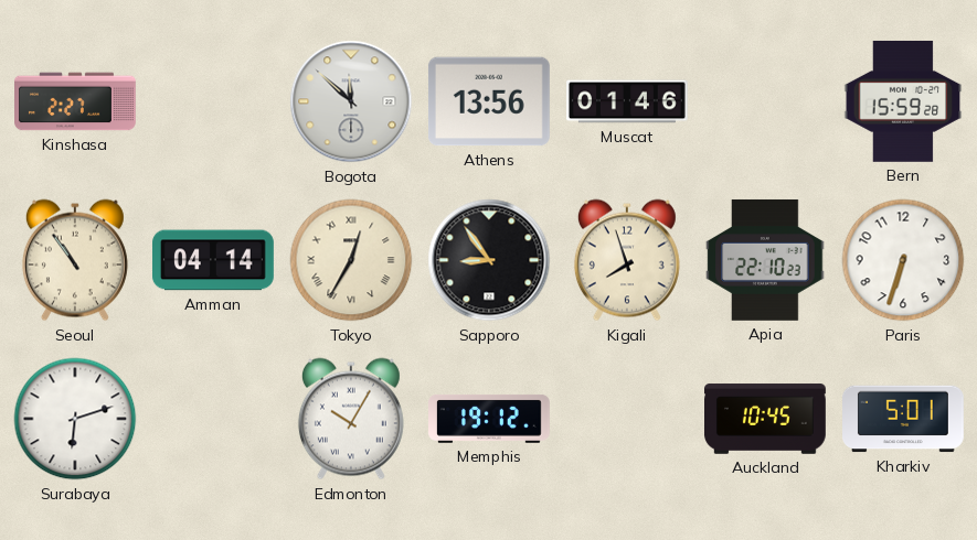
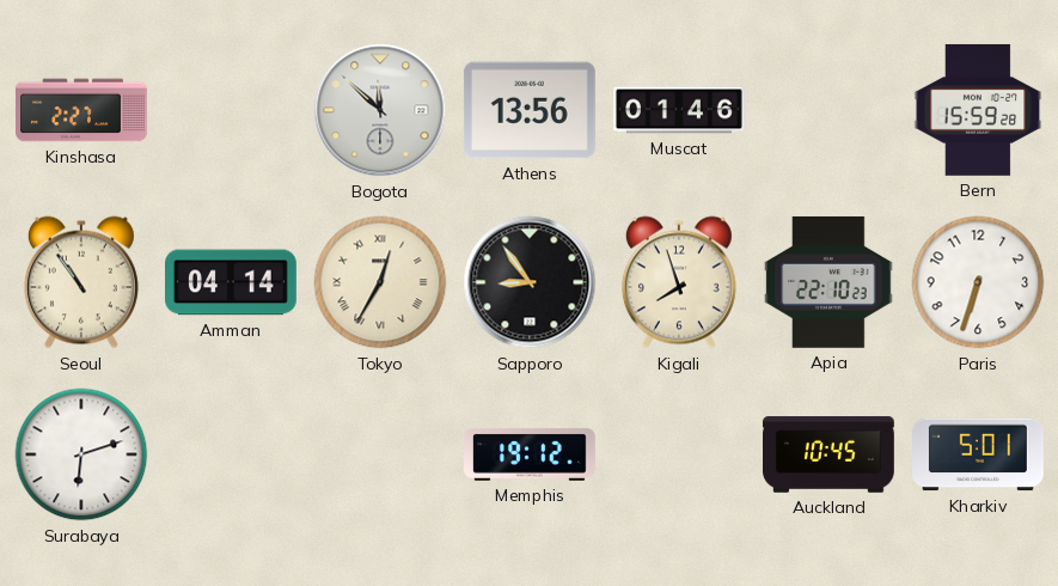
Edmonton: 10:05 -> none
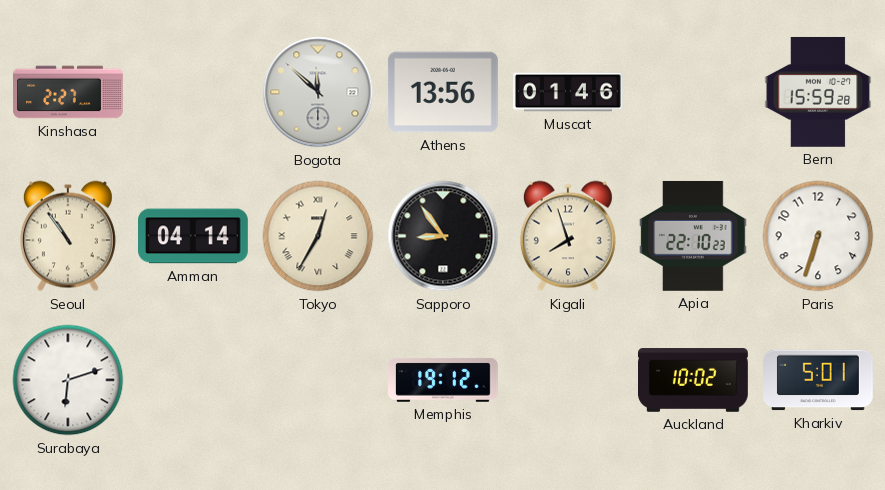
Auckland: 10:45 -> 10:02
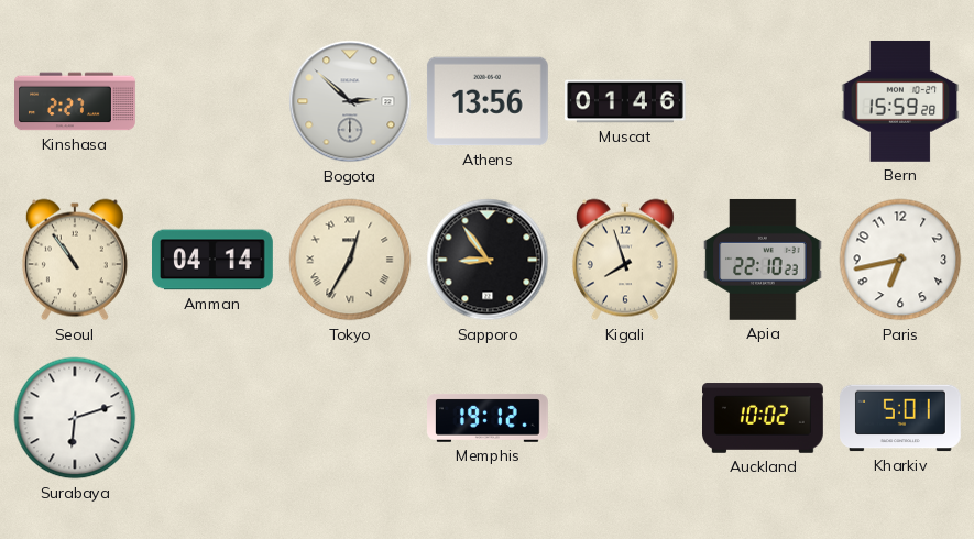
Bogota: 11:52 -> 2:52
Paris: 6:33 -> 6:43
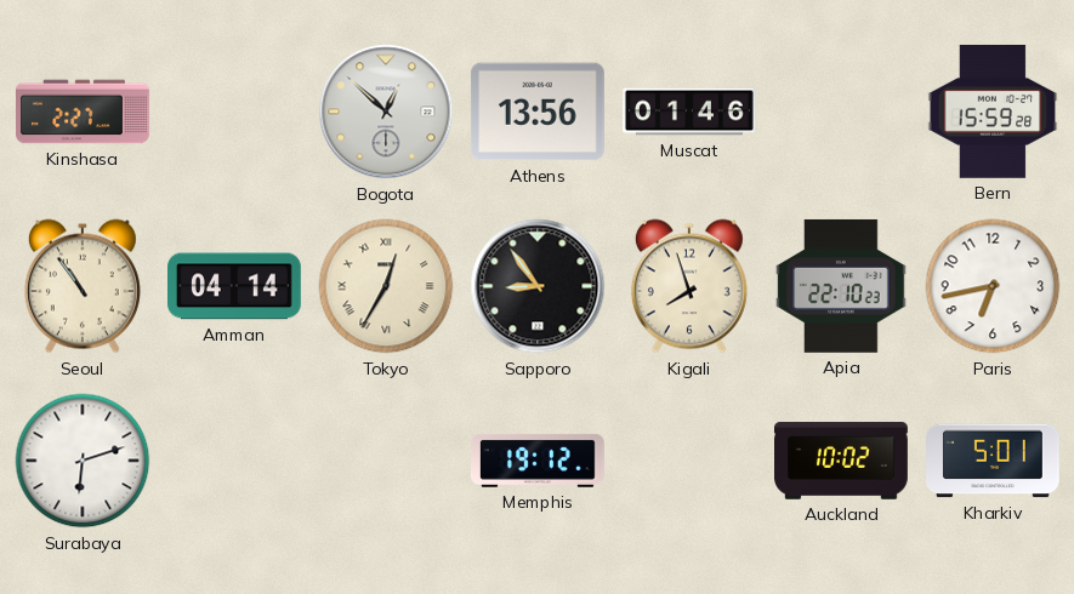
Bogota: 2:52 -> 12:52
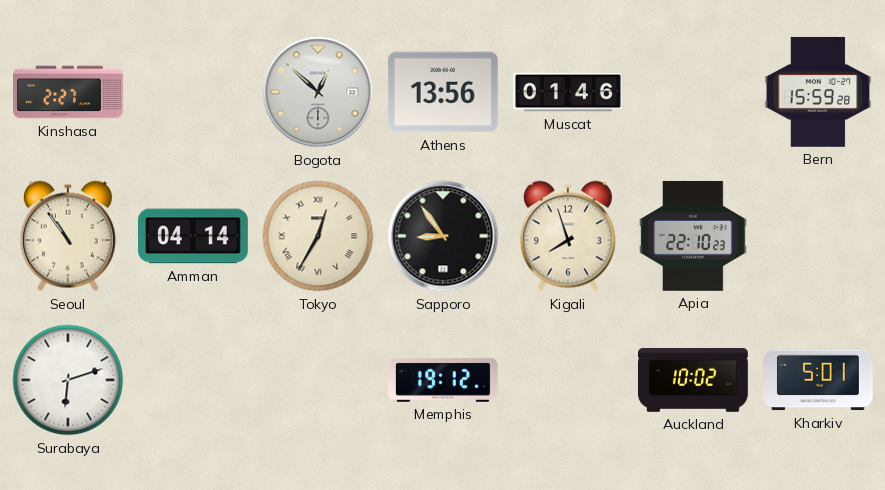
Paris: 6:43 -> none
